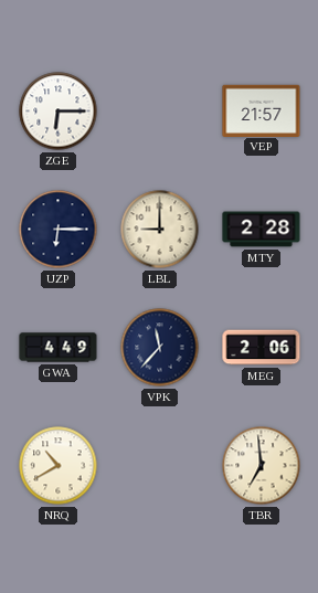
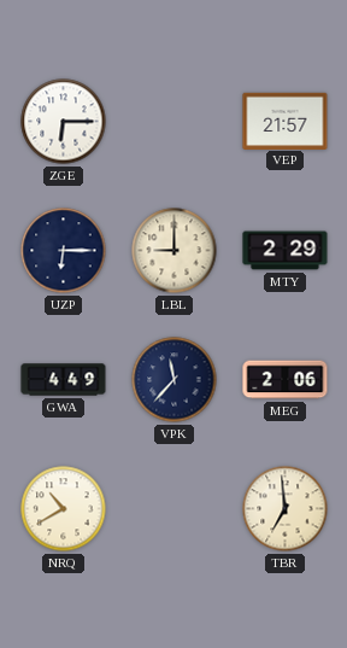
MTY: 2:28 -> 2:29
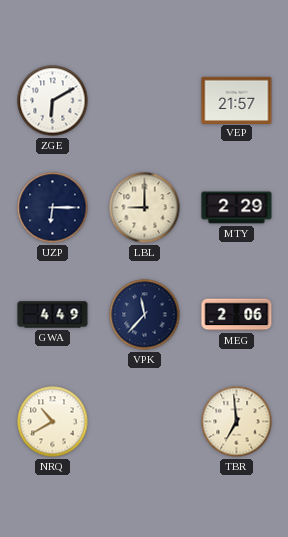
ZGE: 6:15 -> 6:10
